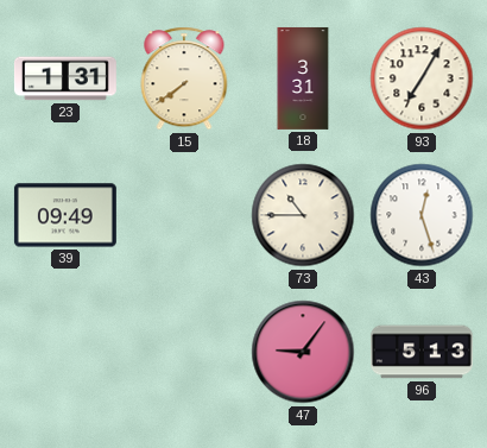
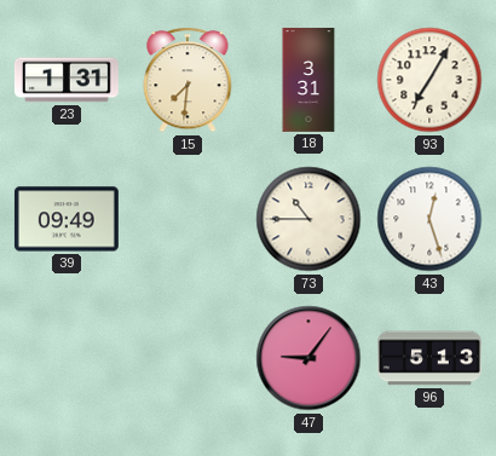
15: 7:39 -> 7:31
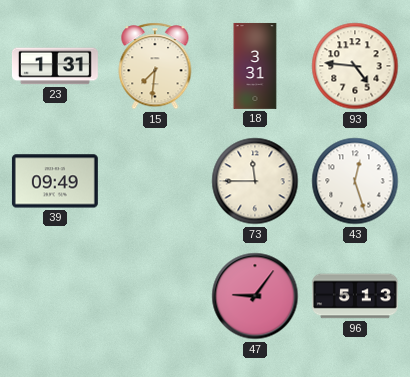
93: 7:05 -> 4:46
73: 10:45 -> 11:45
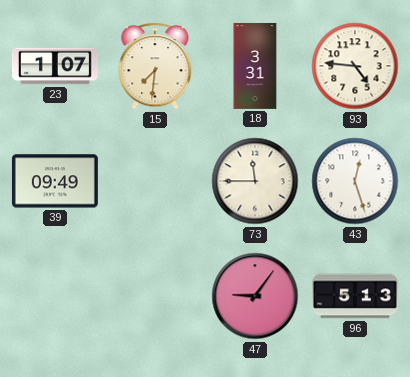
23: 1:31 -> 1:07
